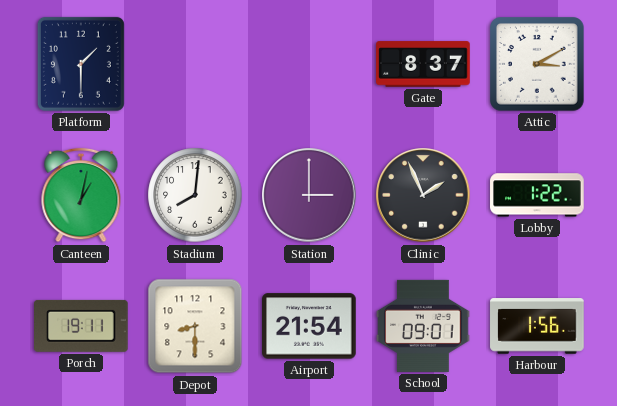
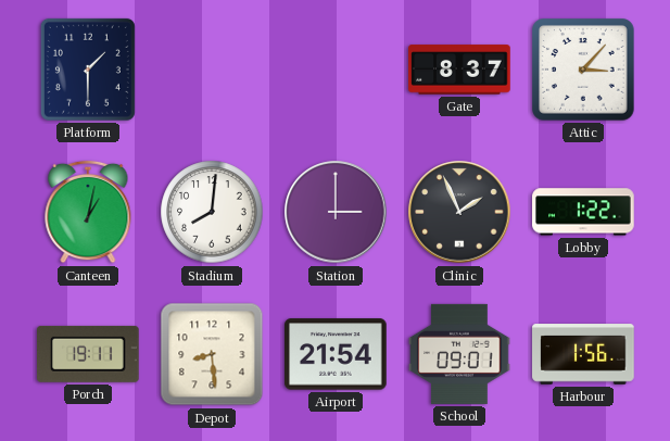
Attic: 3:10 -> 3:07
Depot: 8:30 -> 8:29
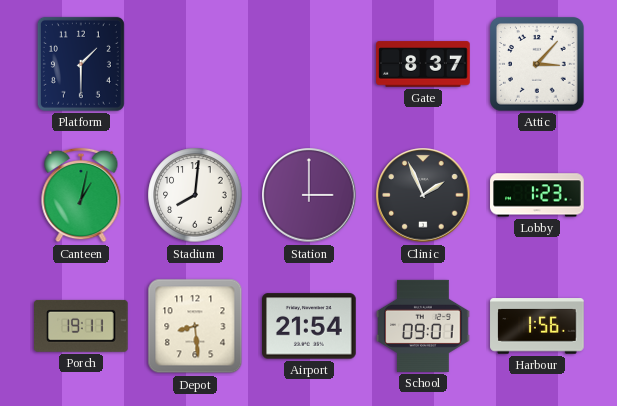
Lobby: 1:22 -> 1:23
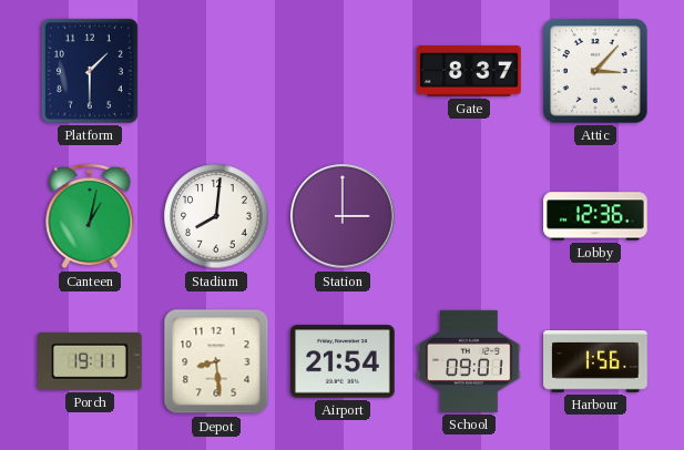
Clinic: 1:56 -> none
Lobby: 1:23 -> 12:36
